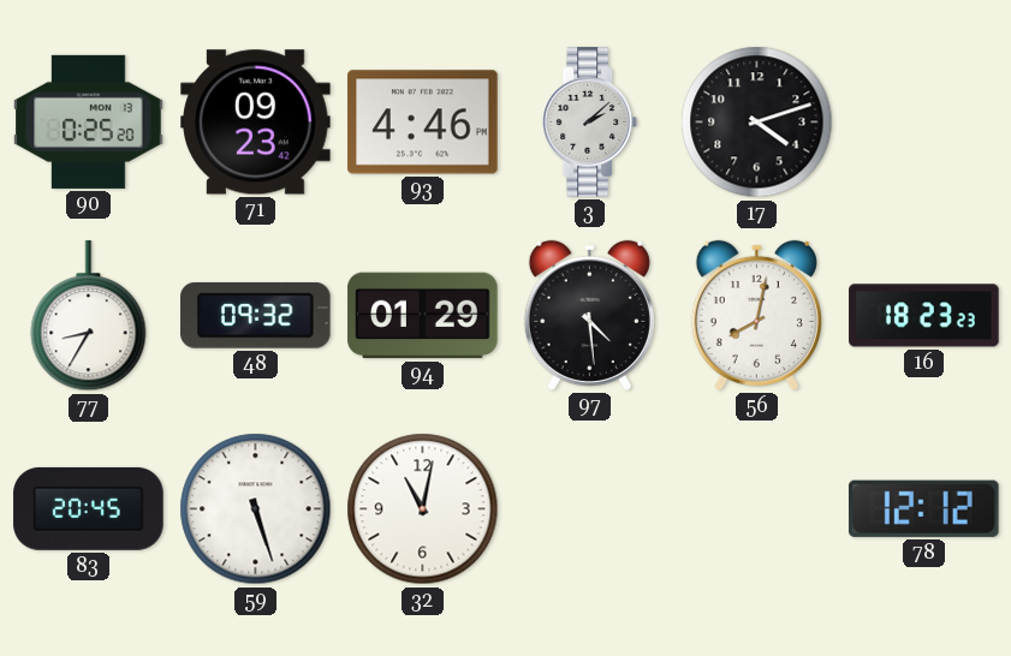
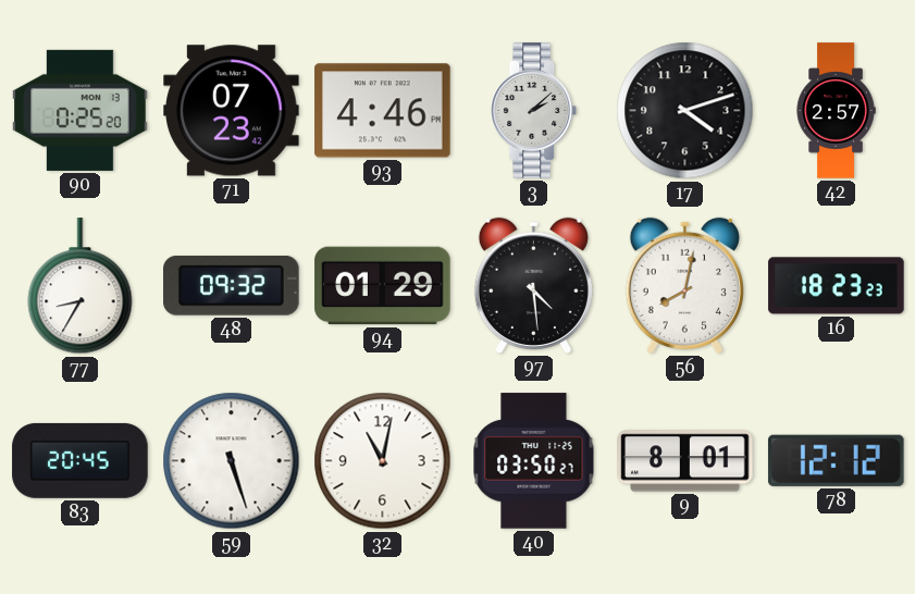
71: 09:23 -> 07:23
42: none -> 2:57
40: none -> 03:50
9: none -> 8:01
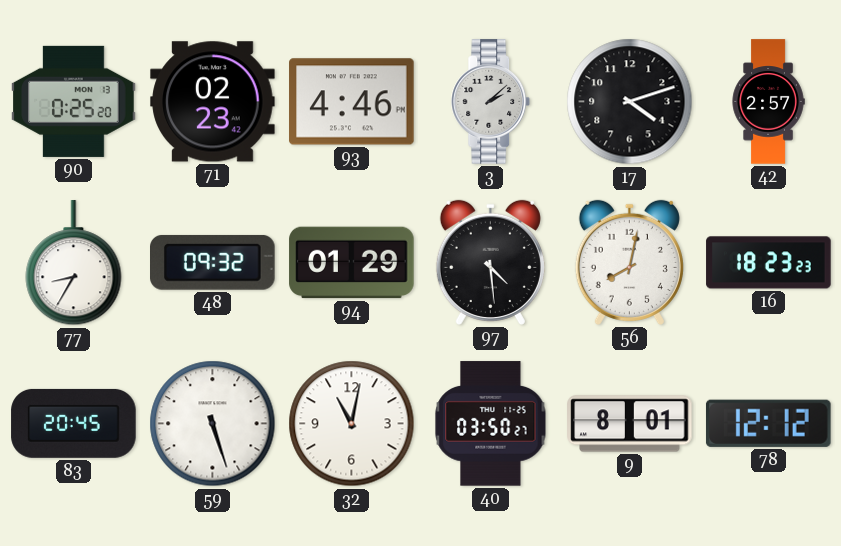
71: 07:23 -> 02:23
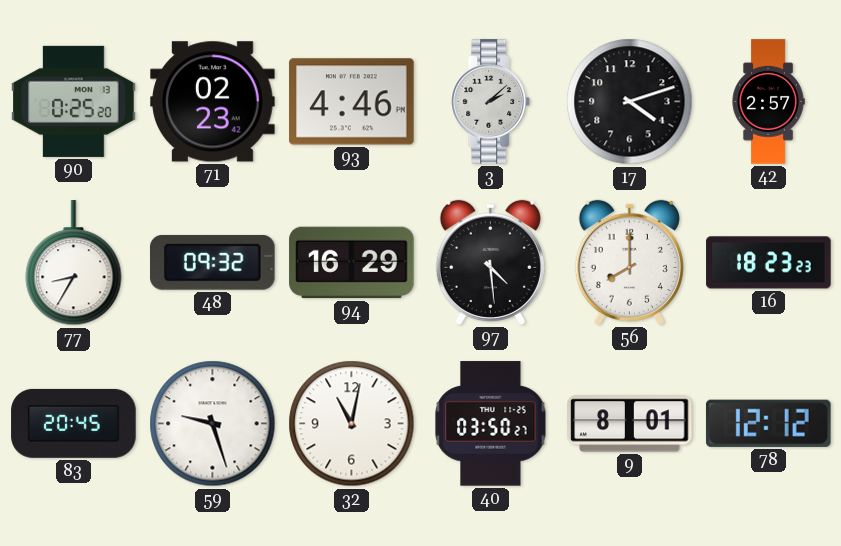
94: 01:29 -> 16:29
56: 8:02 -> 8:00
59: 5:27 -> 9:27
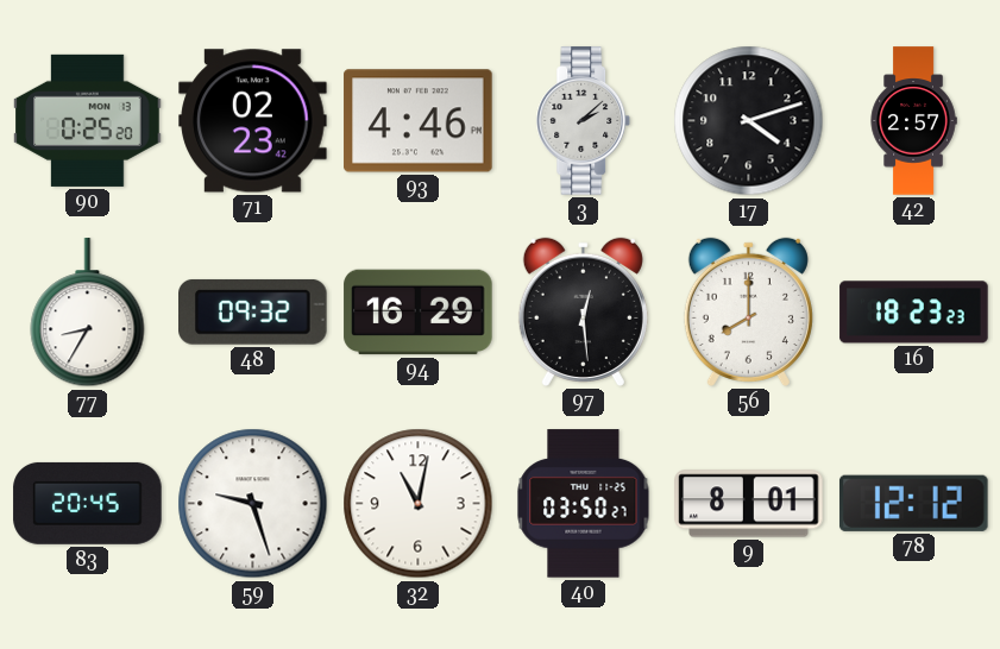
97: 4:29 -> 12:29
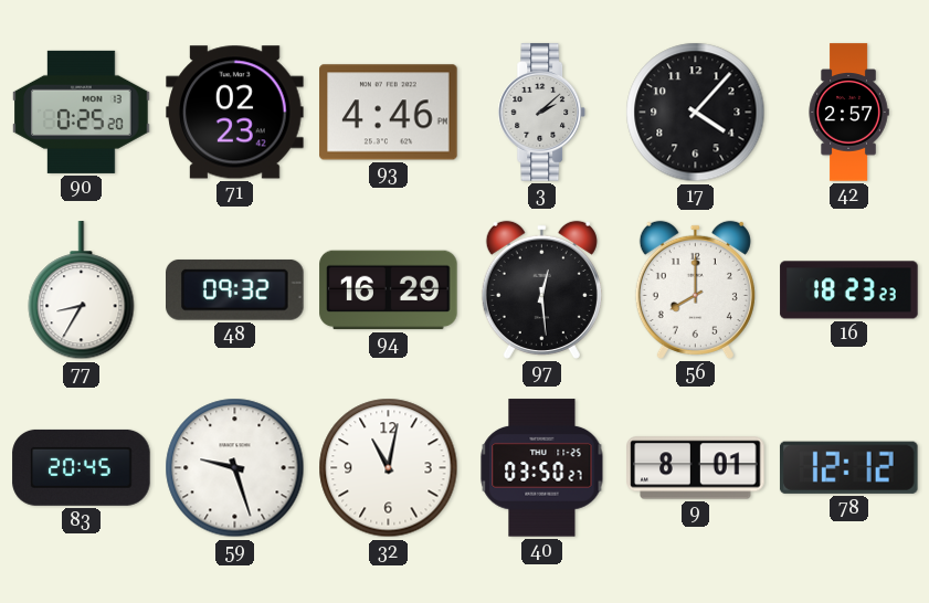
17: 4:12 -> 4:07
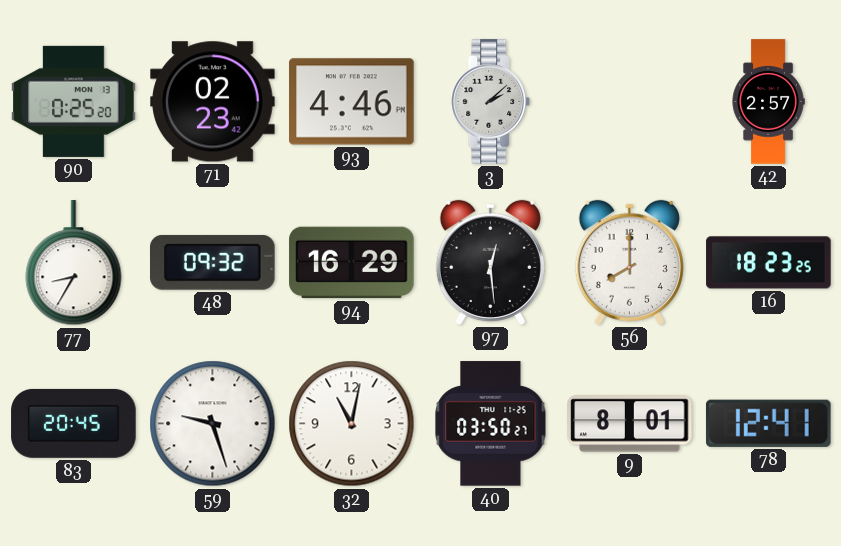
17: 4:07 -> none
16: 18:23:23 -> 18:23:25
78: 12:12 -> 12:41
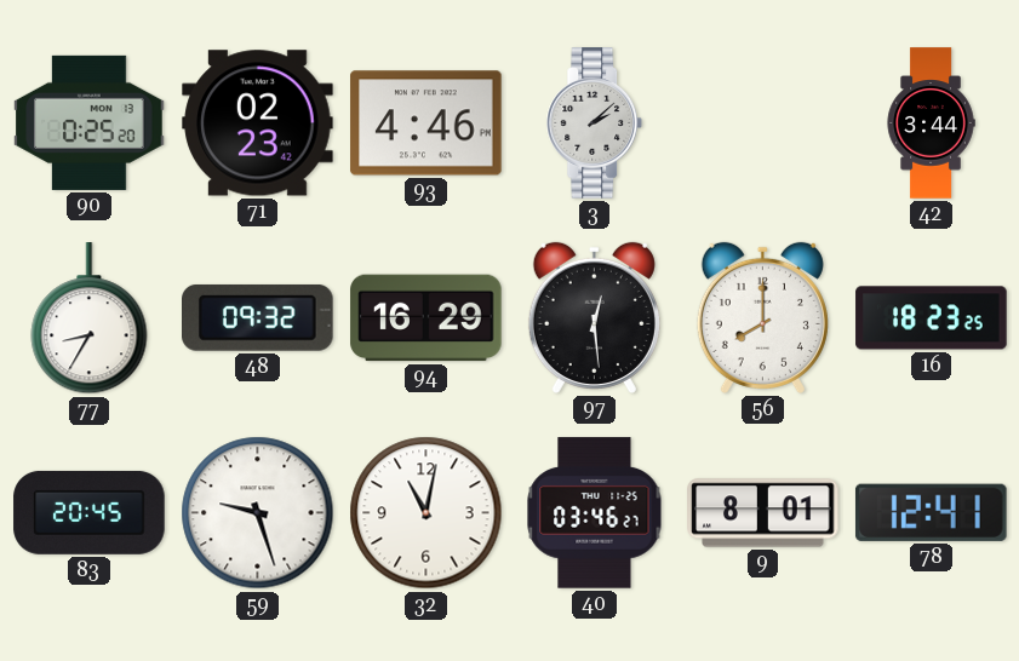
42: 2:57 -> 3:44
40: 03:50 -> 03:46
